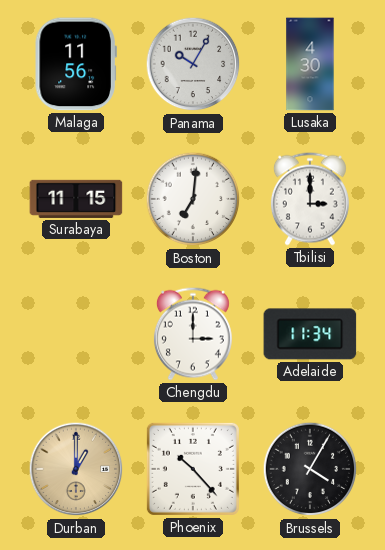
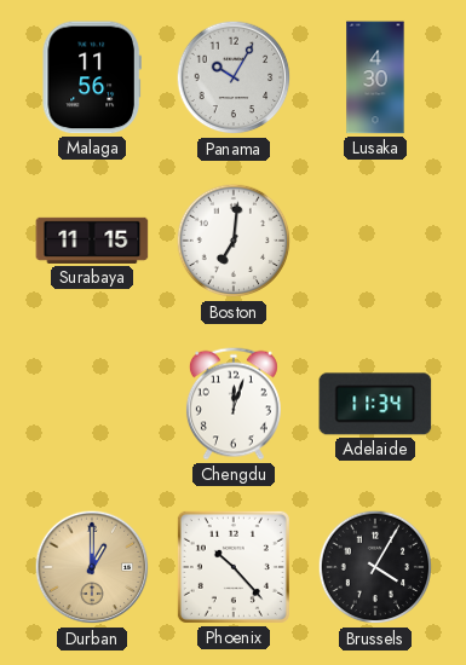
Tbilisi: 3:00 -> none
Chengdu: 3:00 -> 12:03
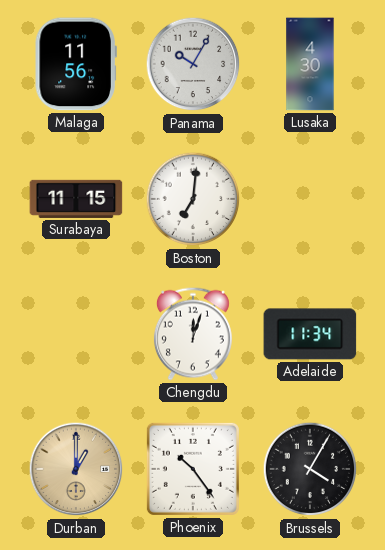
Phoenix: 10:23 -> 10:24
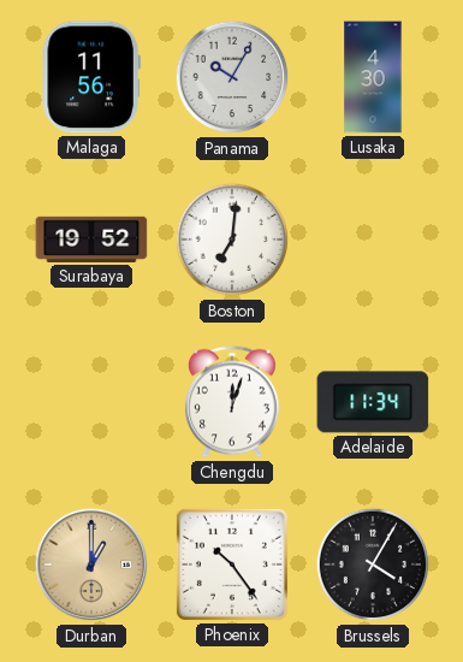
Surabaya: 11:15 -> 19:52
